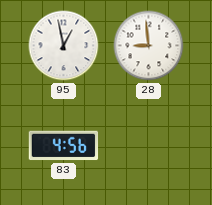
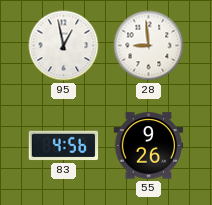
55: none -> 9:26
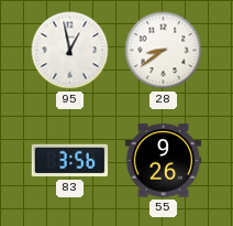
28: 8:59 -> 8:39
83: 4:56 -> 3:56
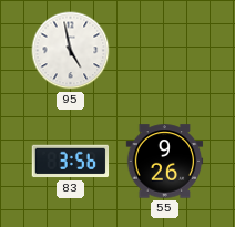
95: 12:58 -> 4:58
28: 8:39 -> none
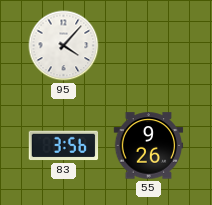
95: 4:58 -> 4:07
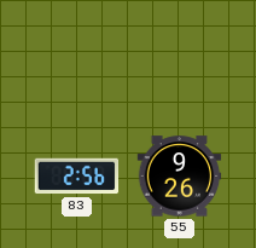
95: 4:07 -> none
83: 3:56 -> 2:56
